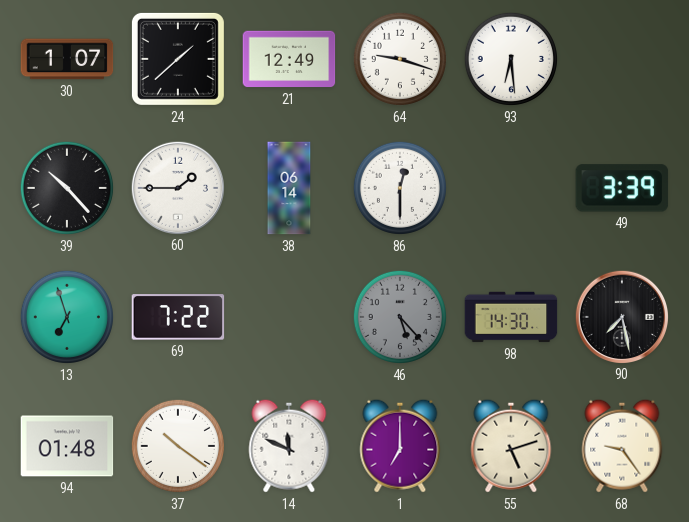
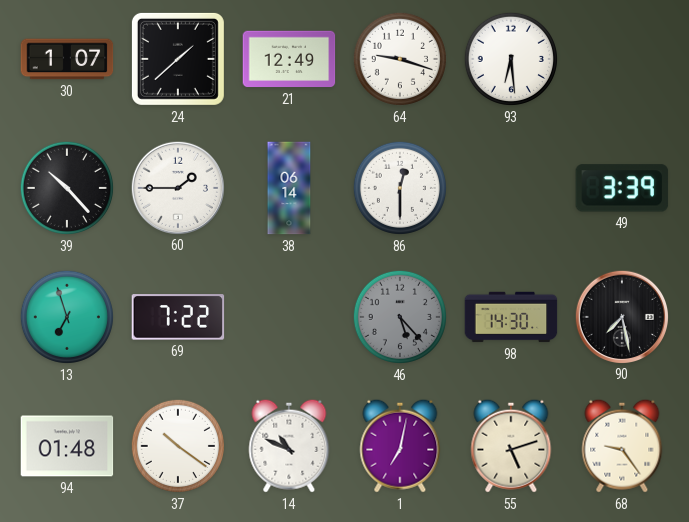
14: 11:49 -> 10:49
1: 7:00 -> 7:02
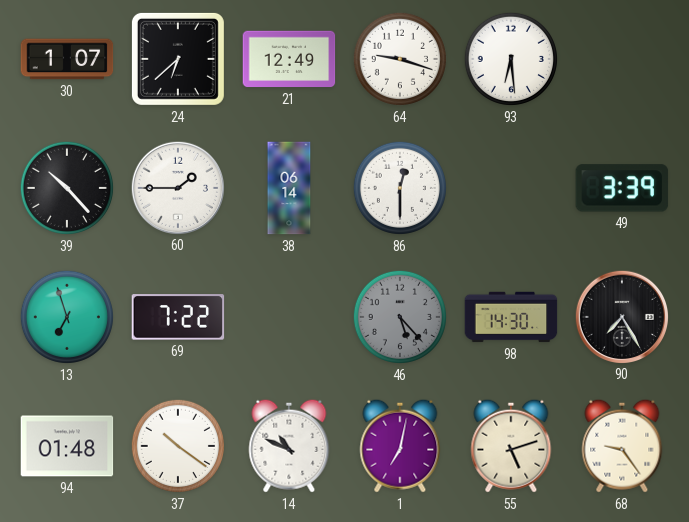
24: 1:38 -> 6:38
90: 7:28 -> 7:25
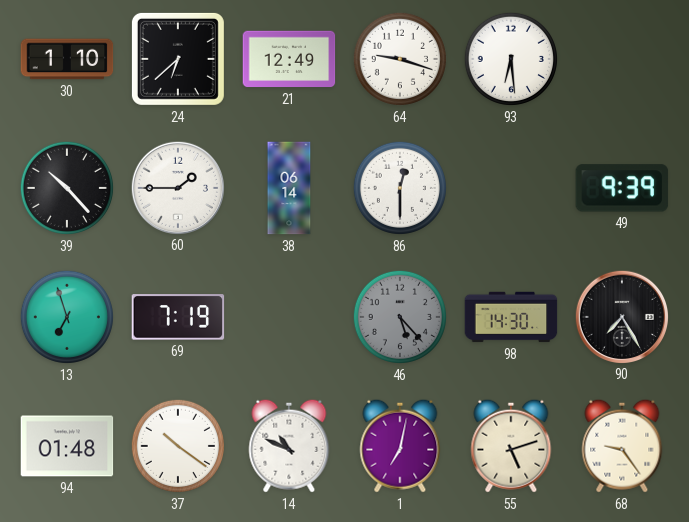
30: 1:07 -> 1:10
49: 3:39 -> 9:39
69: 7:22 -> 7:19
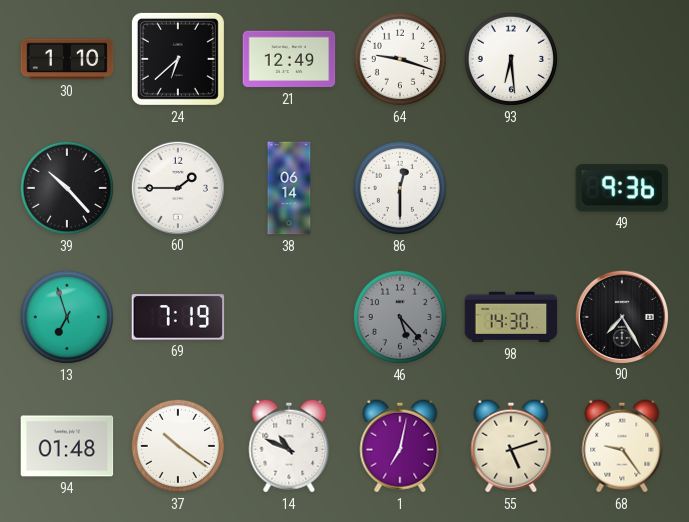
49: 9:39 -> 9:36
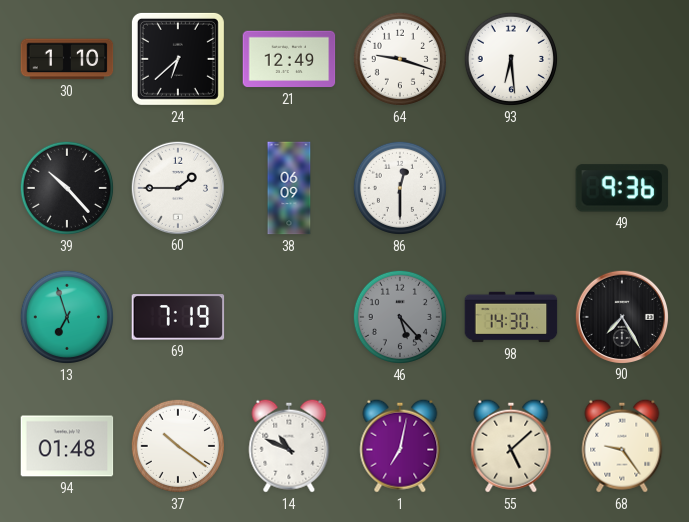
38: 06:14 -> 06:09
55: 5:12 -> 5:08
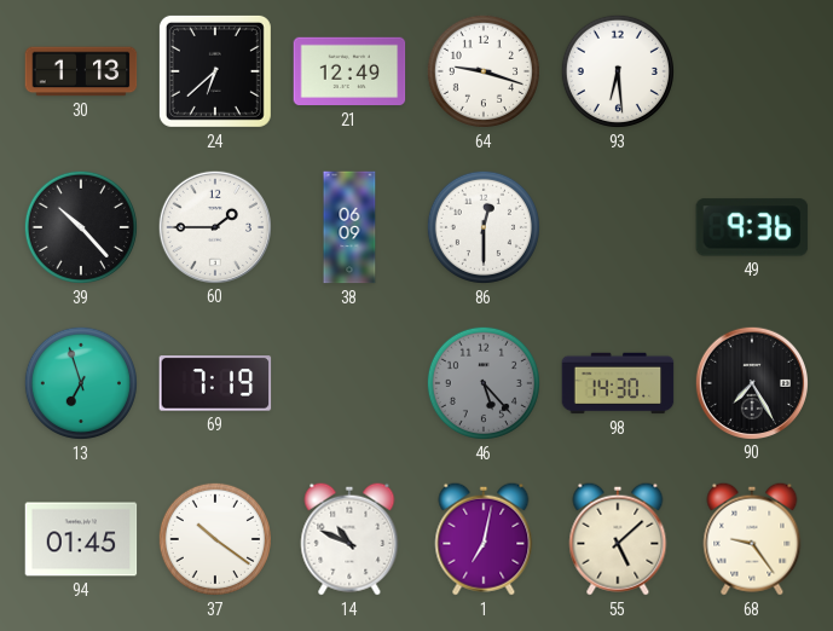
30: 1:10 -> 1:13
94: 01:48 -> 01:45
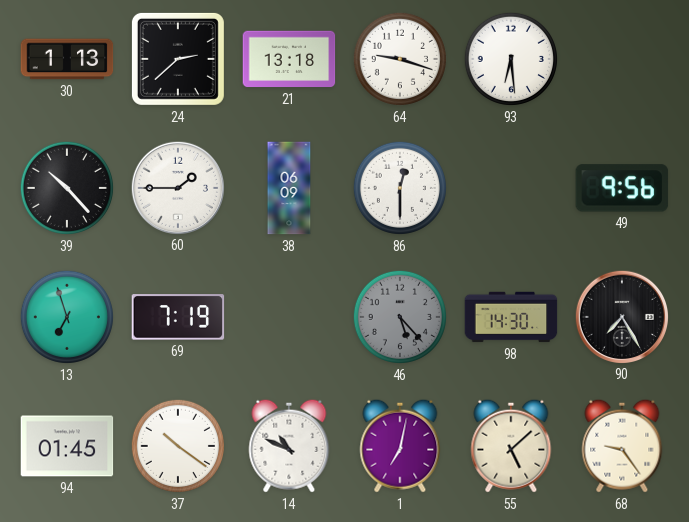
24: 6:38 -> 2:38
21: 12:49 -> 13:18
49: 9:36 -> 9:56
